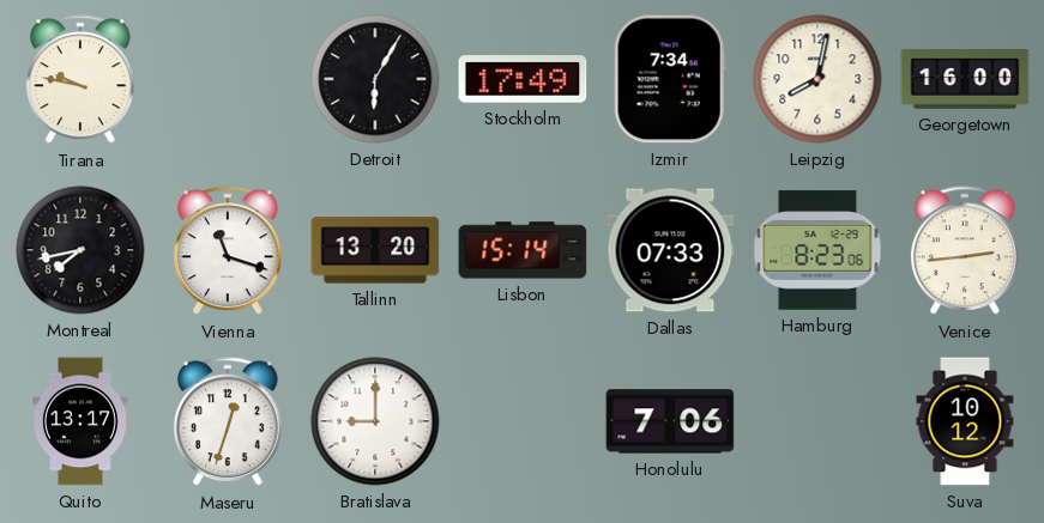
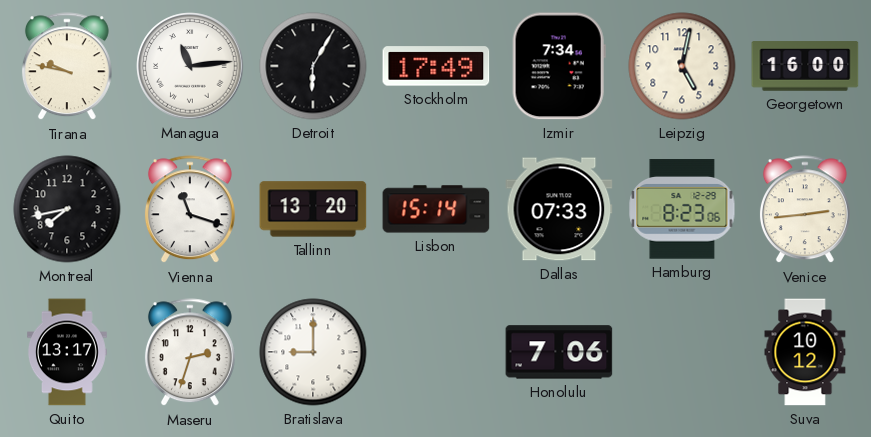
Managua: none -> 11:14
Leipzig: 8:02 -> 5:02
Maseru: 12:33 -> 2:33
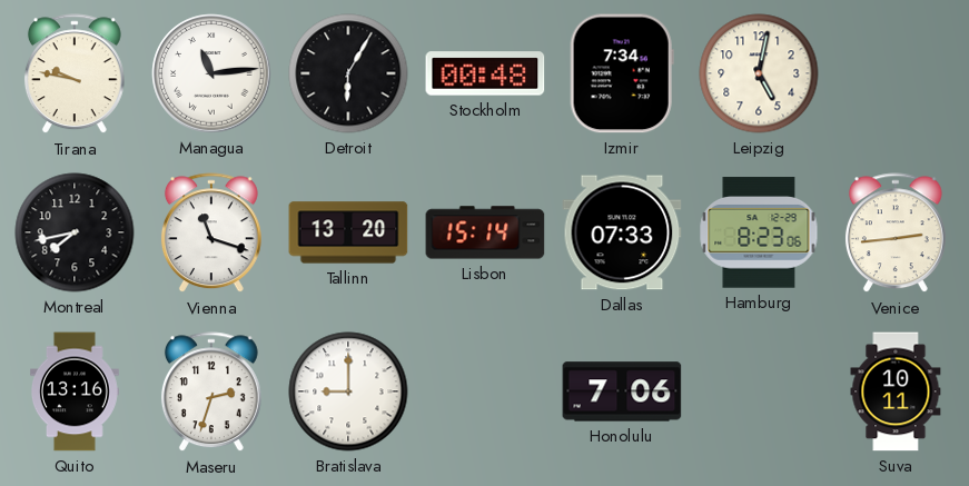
Stockholm: 17:49 -> 00:48
Georgetown: 16:00 -> none
Quito: 13:17 -> 13:16
Suva: 10:12 -> 10:11
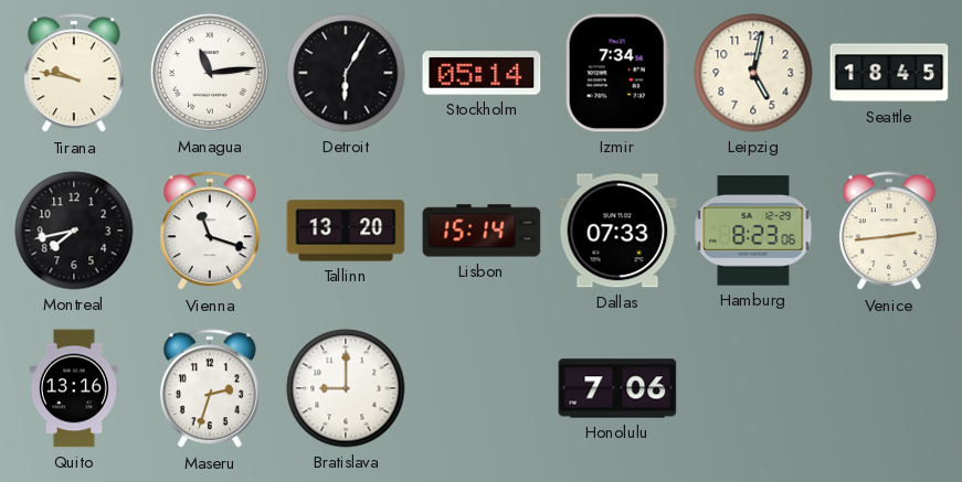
Stockholm: 00:48 -> 05:14
Seattle: none -> 18:45
Suva: 10:11 -> none
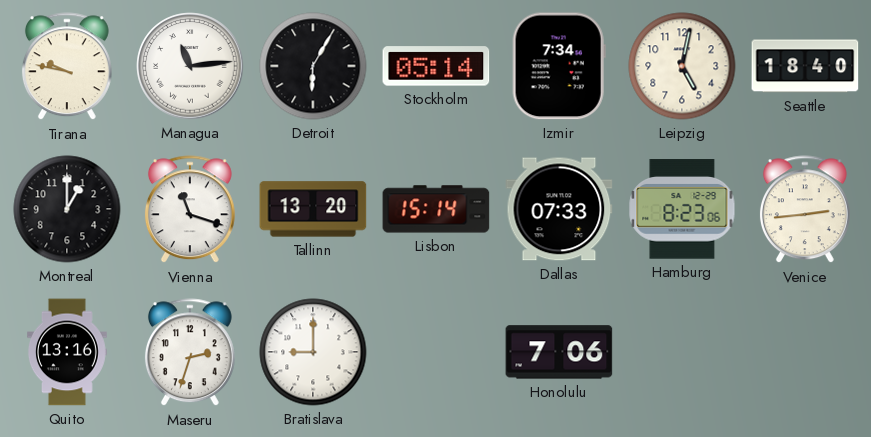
Seattle: 18:45 -> 18:40
Montreal: 7:43 -> 1:00
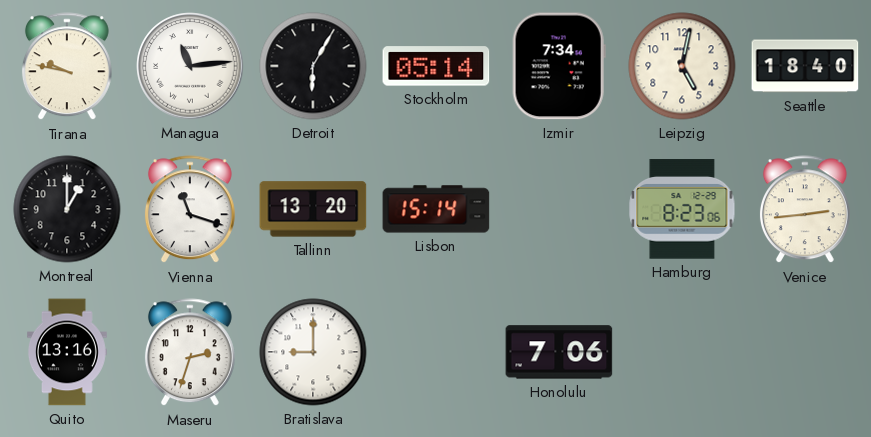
Dallas: 07:33 -> none
